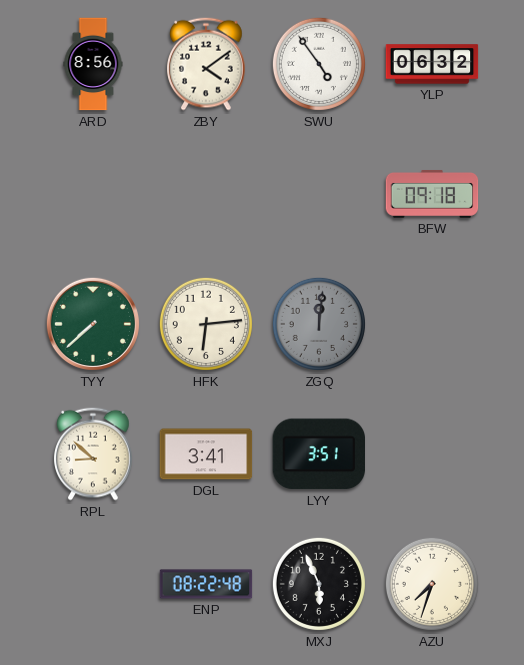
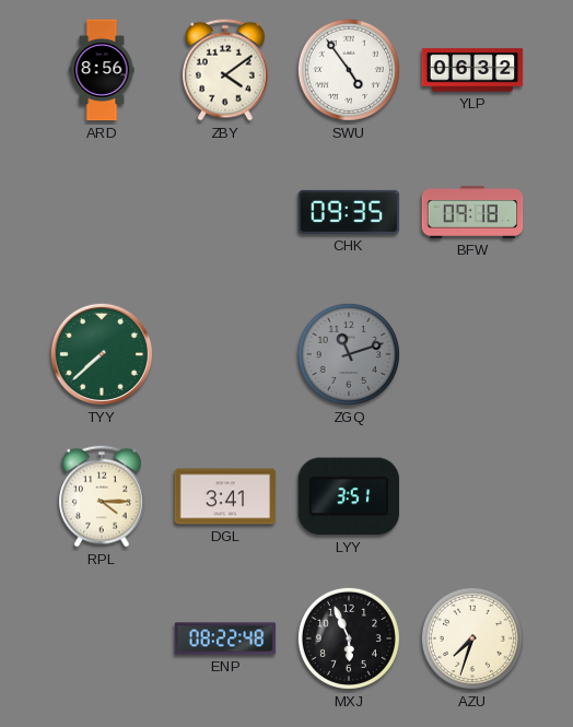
CHK: none -> 09:35
HFK: 6:14 -> none
ZGQ: 12:01 -> 11:12
RPL: 8:52 -> 4:15
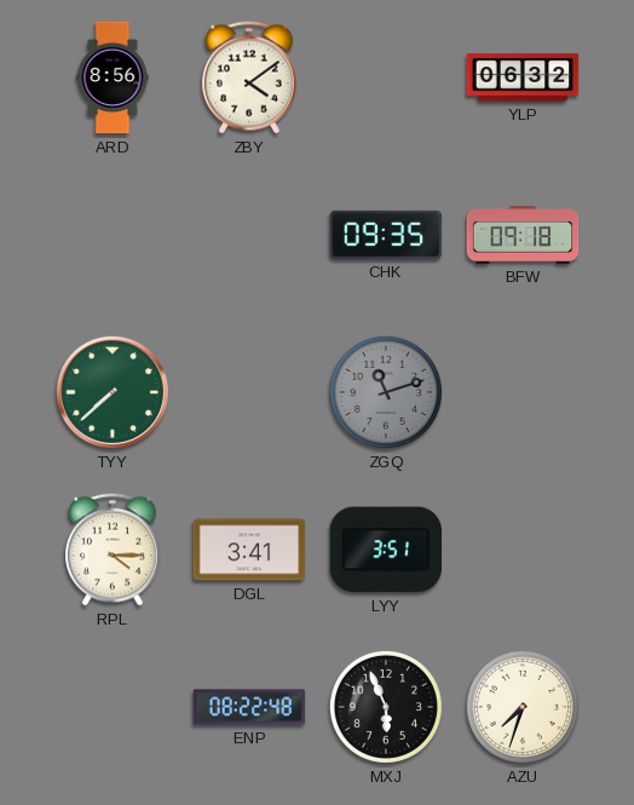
SWU: 4:54 -> none
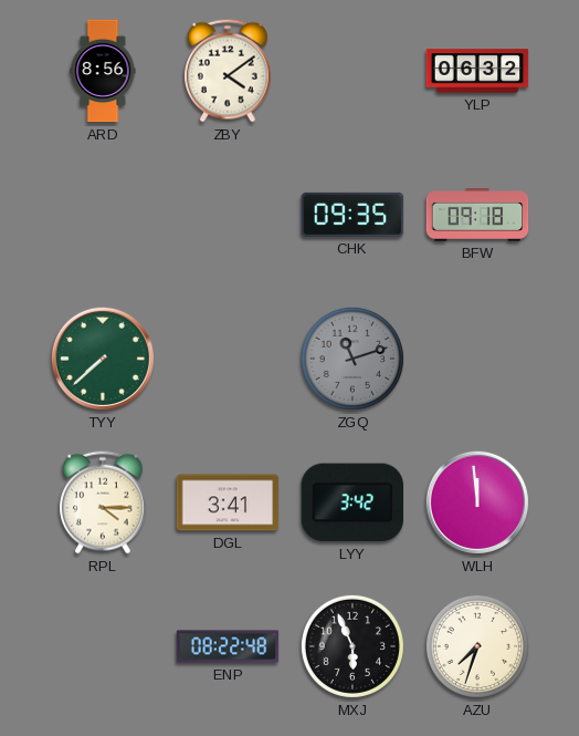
LYY: 3:51 -> 3:42
WLH: none -> 11:59
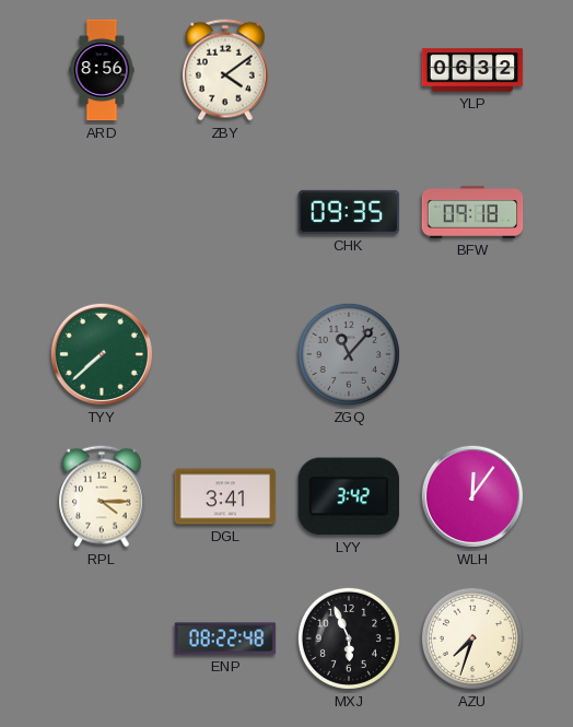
ZGQ: 11:12 -> 11:07
WLH: 11:59 -> 12:06
